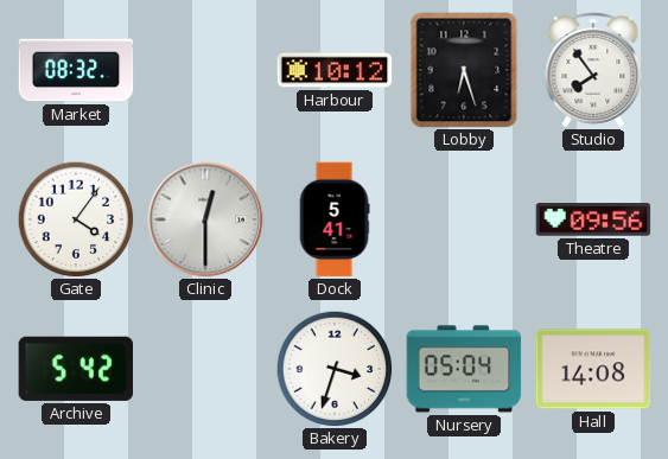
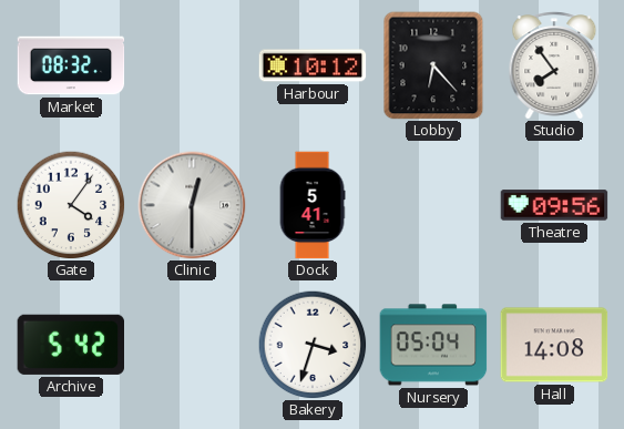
Lobby: 6:27 -> 6:23
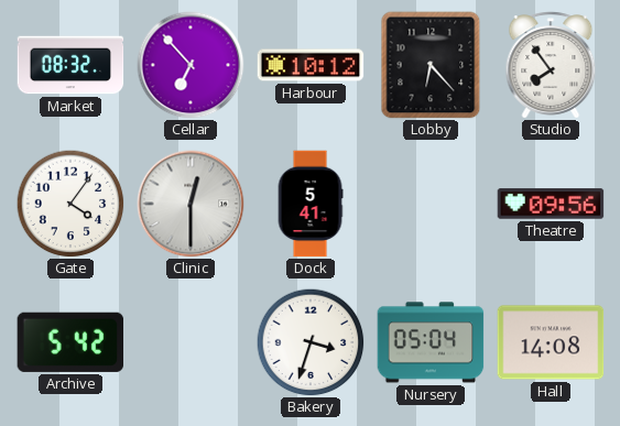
Cellar: none -> 6:53
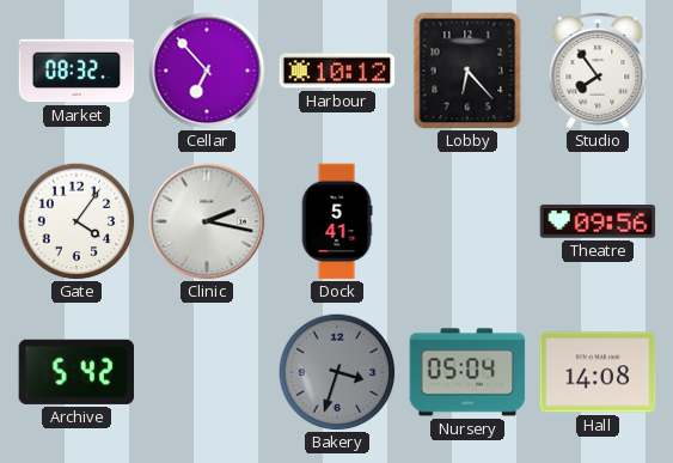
Clinic: 12:30 -> 2:17
Bakery dial: white -> grey
